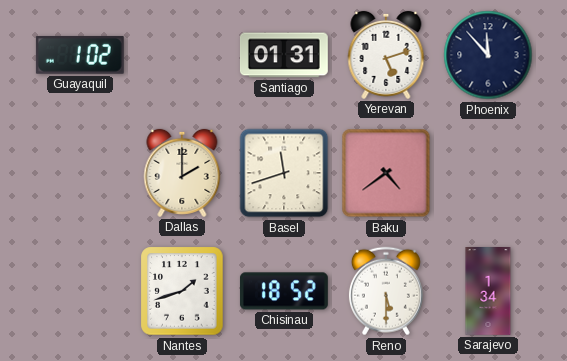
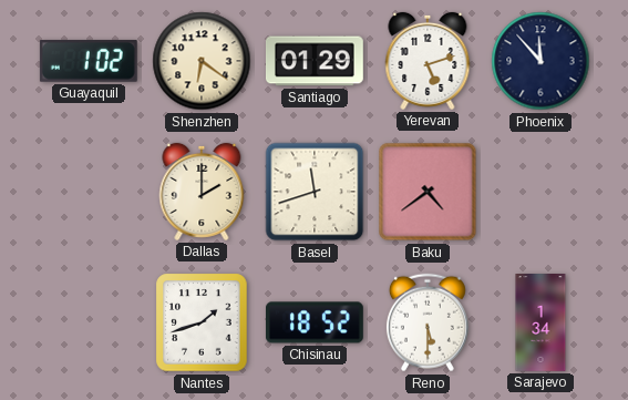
Shenzhen: none -> 6:21
Santiago: 01:31 -> 01:29
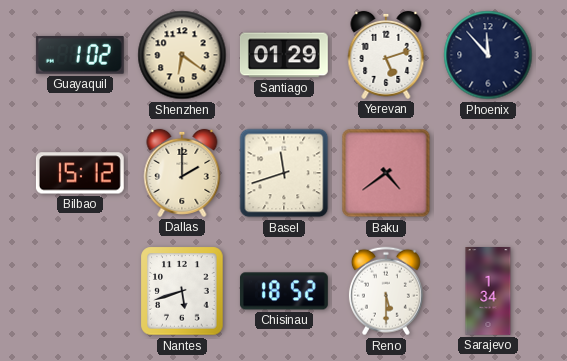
Bilbao: none -> 15:12
Nantes: 1:42 -> 5:42
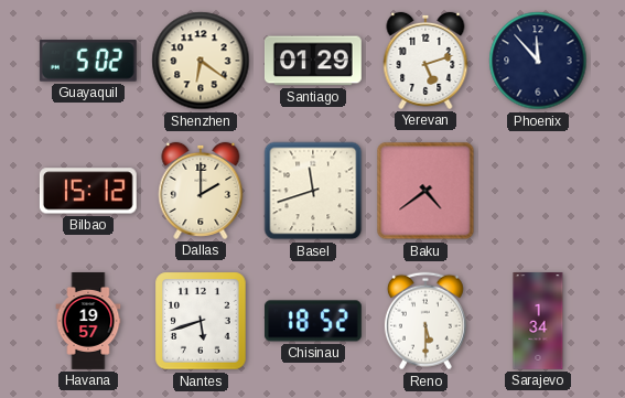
Guayaquil: 1:02 -> 5:02
Havana: none -> 19:57
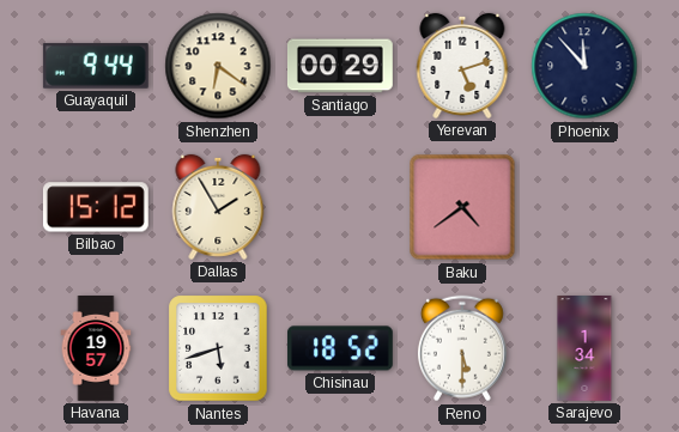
Guayaquil: 5:02 -> 9:44
Santiago: 01:29 -> 00:29
Dallas: 2:00 -> 1:55
Basel: 11:42 -> none
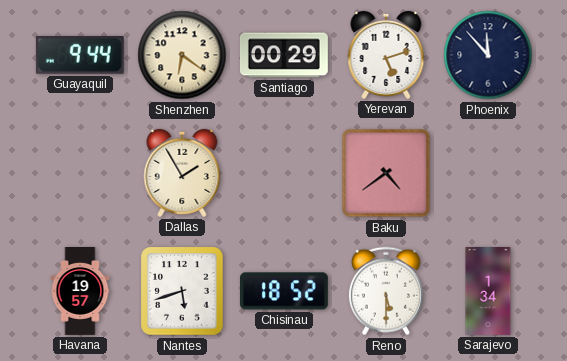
Bilbao: 15:12 -> none
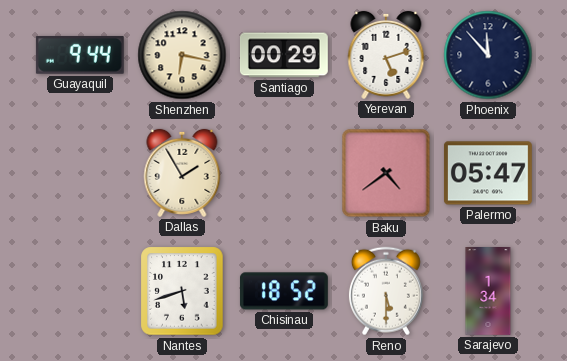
Shenzhen: 6:21 -> 6:17
Palermo: none -> 05:47
Havana: 19:57 -> none
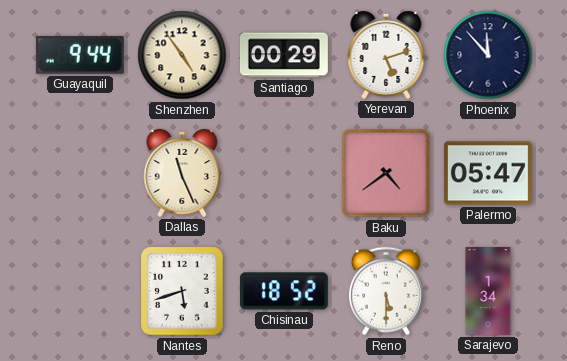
Shenzhen: 6:17 -> 4:54
Dallas: 1:55 -> 11:26
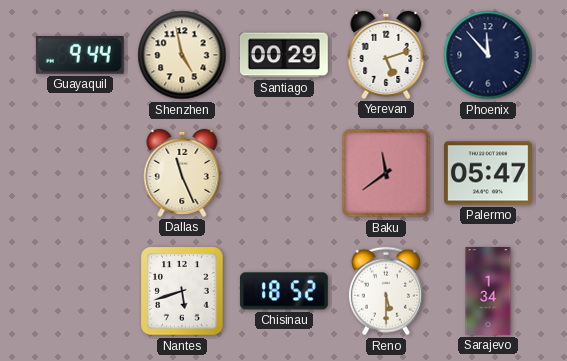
Shenzhen: 4:54 -> 4:58
Baku: 4:39 -> 11:39
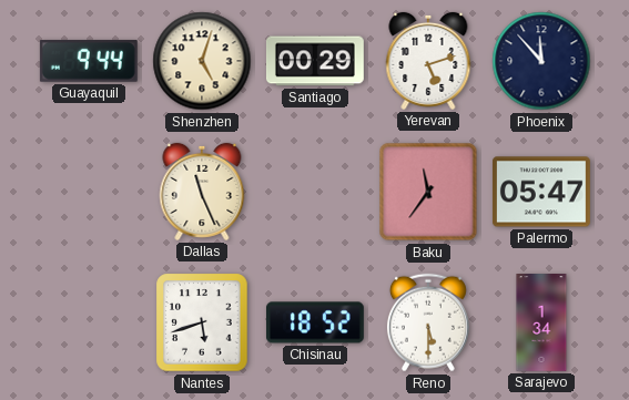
Shenzhen: 4:58 -> 5:03
Baku: 11:39 -> 11:36
